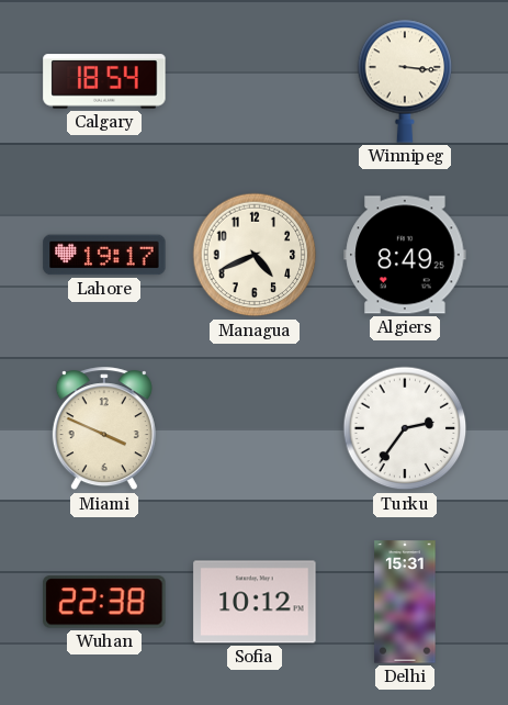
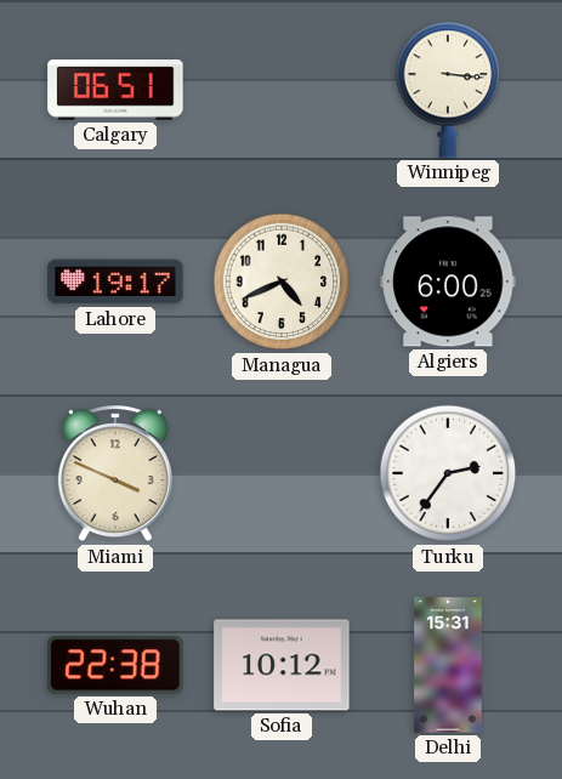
Calgary: 18:54 -> 06:51
Algiers: 8:49 -> 6:00
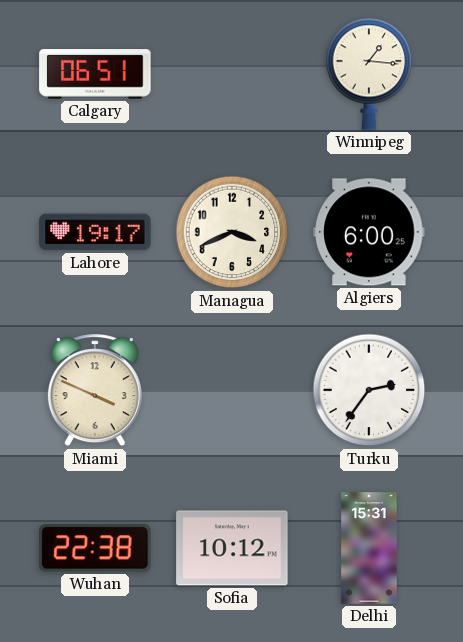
Winnipeg: 3:16 -> 1:16
Managua: 4:41 -> 3:41
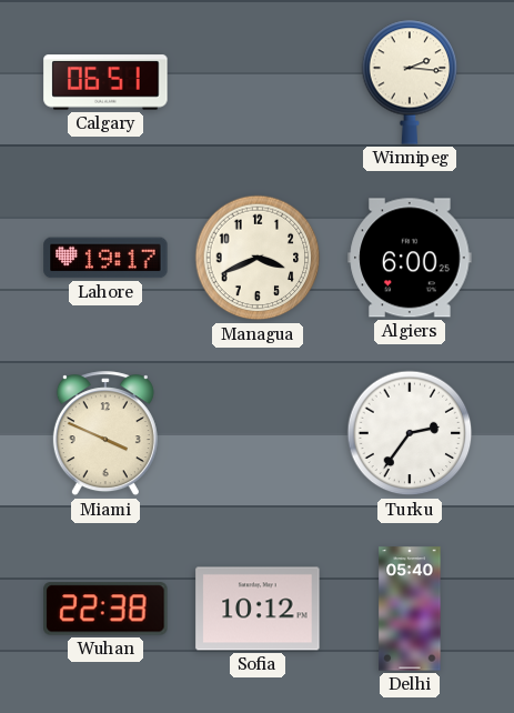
Winnipeg: 1:16 -> 2:16
Delhi: 15:31 -> 05:40
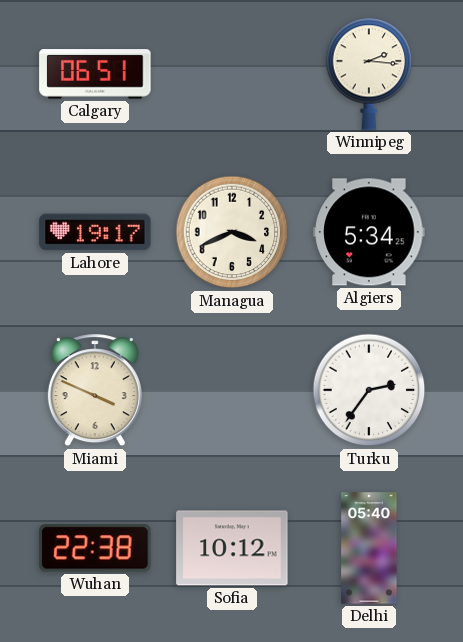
Algiers: 6:00 -> 5:34
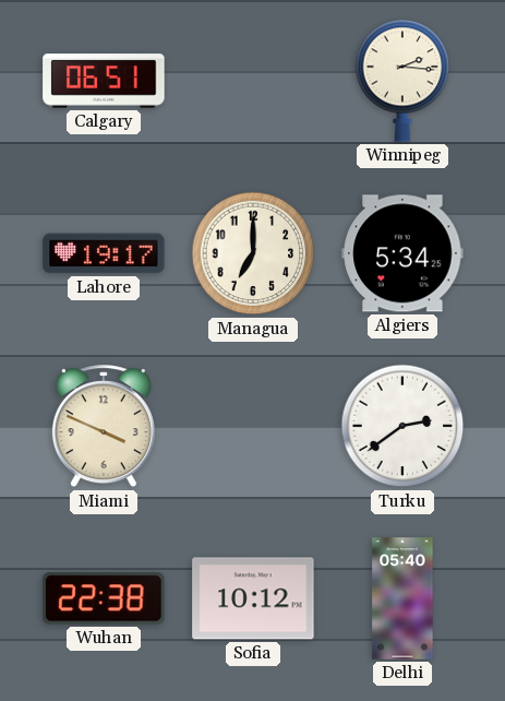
Managua: 3:41 -> 7:00
Turku: 2:36 -> 2:39
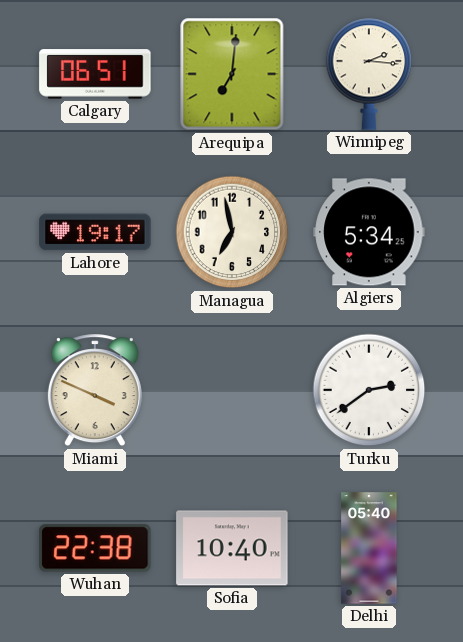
Arequipa: none -> 7:01
Managua: 7:00 -> 6:58
Sofia: 10:12 -> 10:40
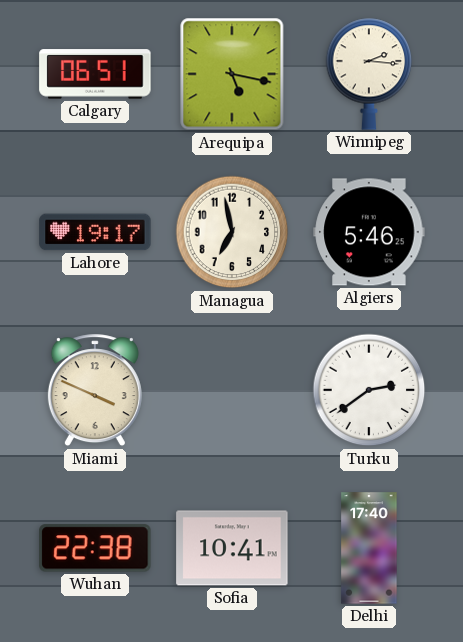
Arequipa: 7:01 -> 5:17
Algiers: 5:34 -> 5:46
Sofia: 10:40 -> 10:41
Delhi: 05:40 -> 17:40
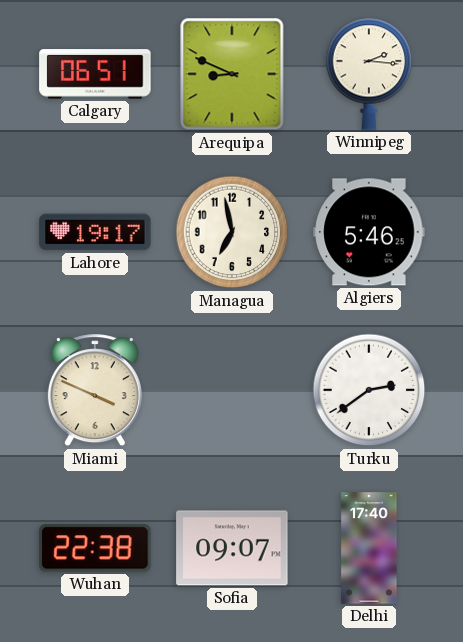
Arequipa: 5:17 -> 8:49
Sofia: 10:41 -> 09:07
